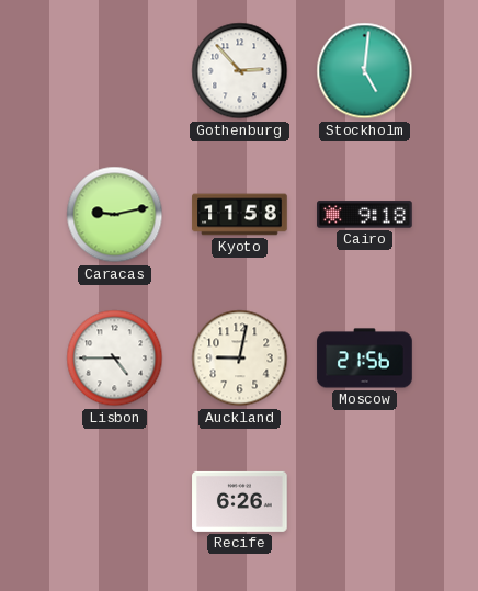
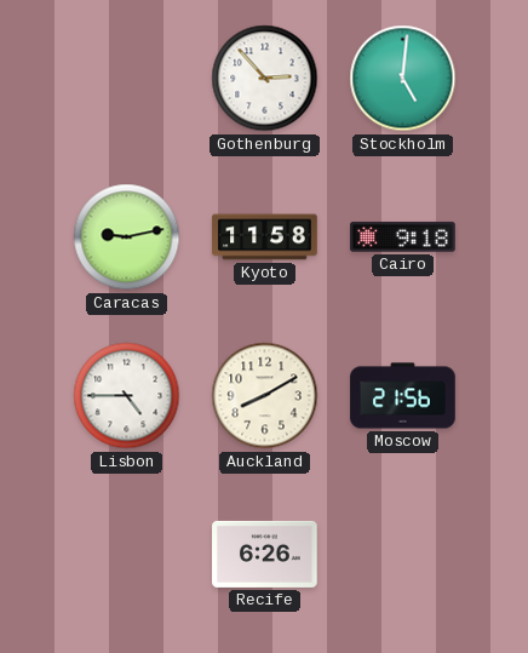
Auckland: 9:02 -> 8:10
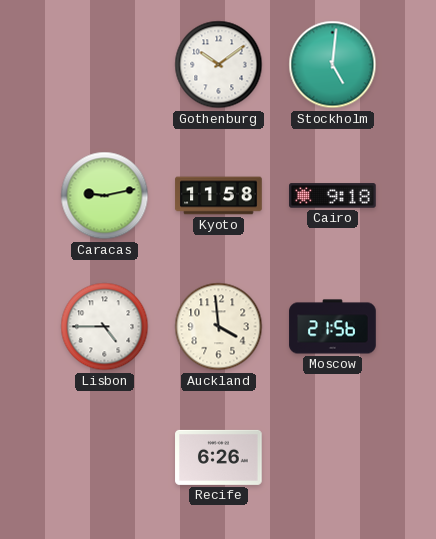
Gothenburg: 2:53 -> 10:09
Auckland: 8:10 -> 3:59
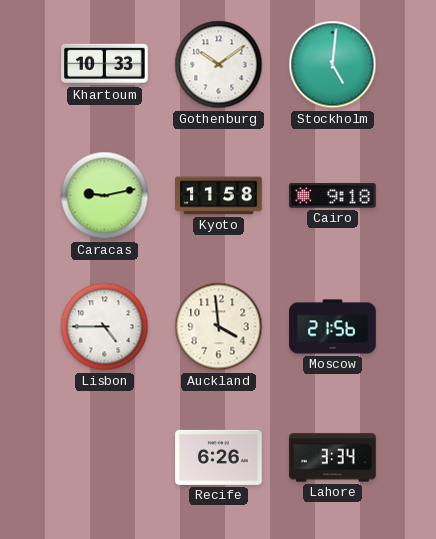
Khartoum: none -> 10:33
Lahore: none -> 3:34
